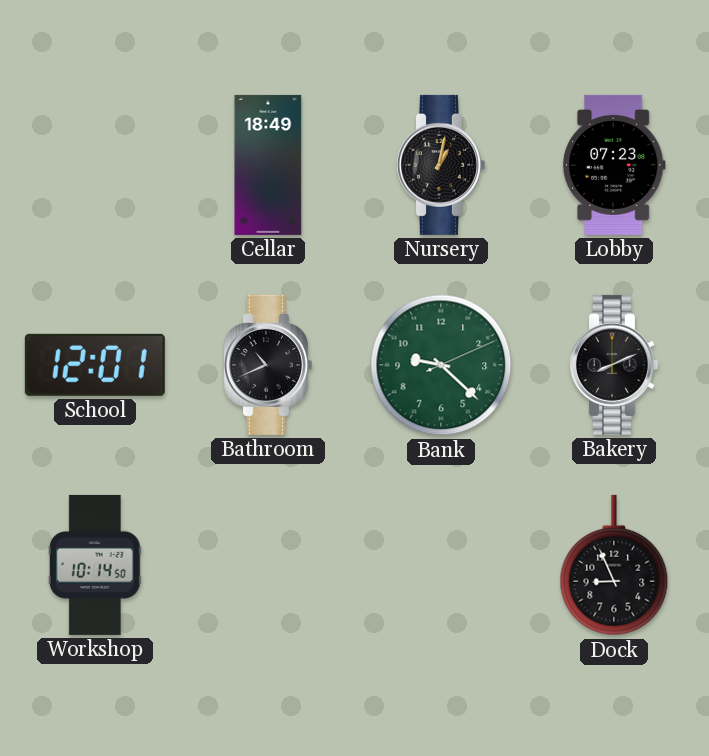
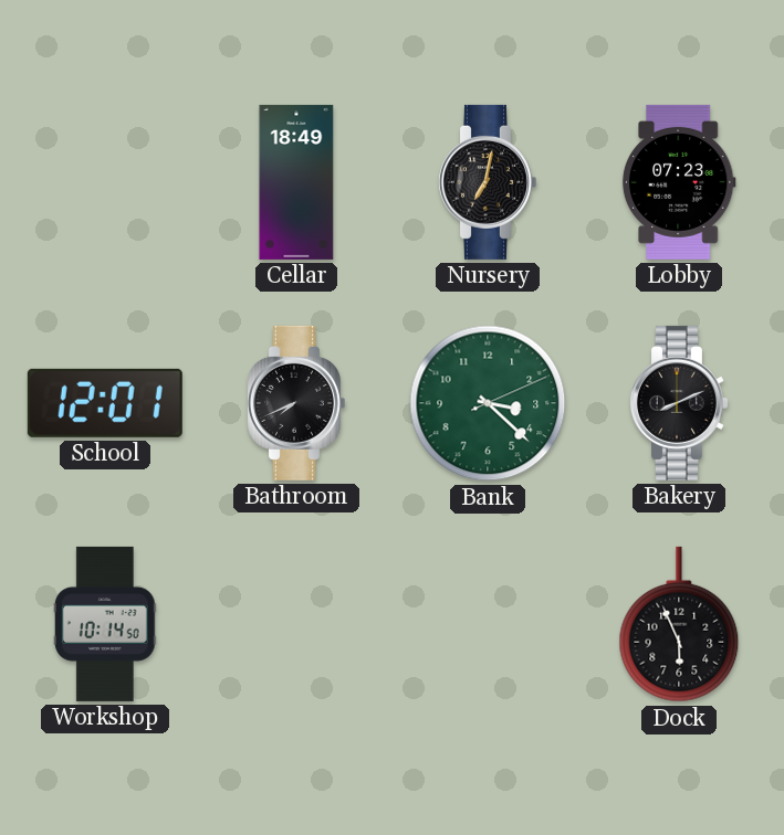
Nursery: 1:02 -> 7:02
Bathroom: 10:41 -> 7:41
Bank: 9:22 -> 3:22
Dock: 8:56 -> 5:56
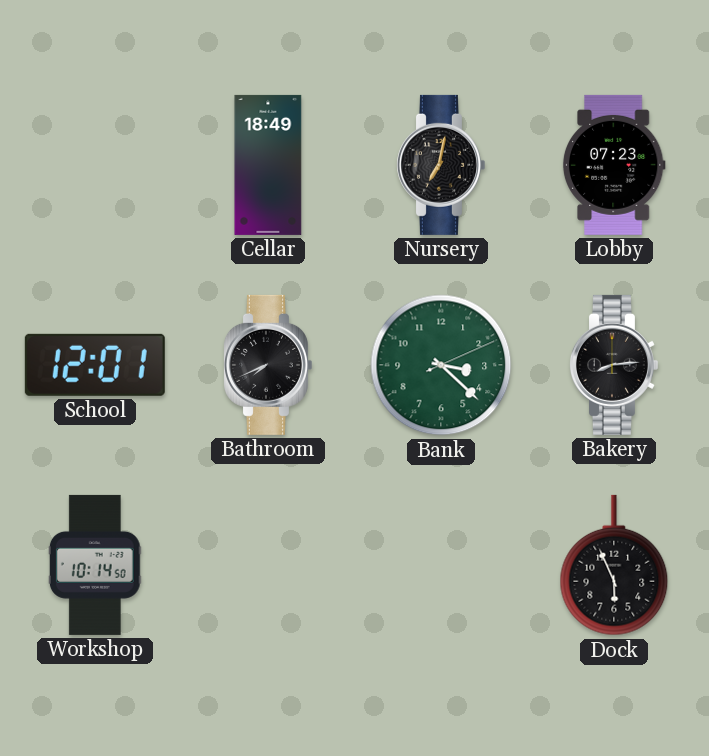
Bakery: 8:11 -> 8:14
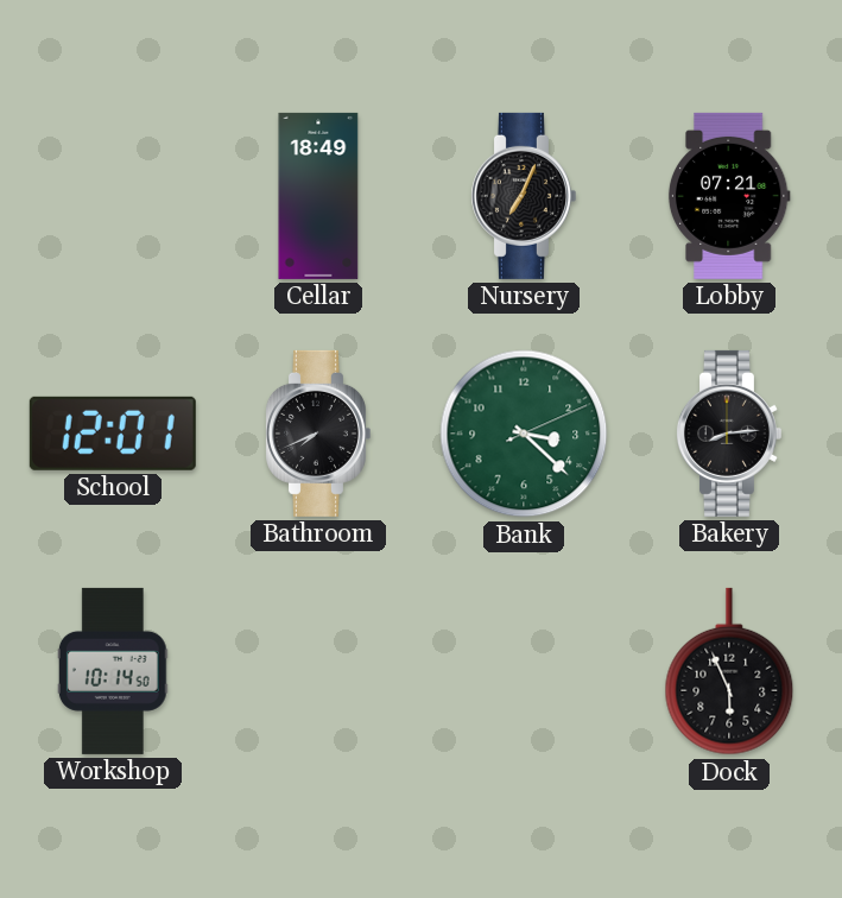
Nursery: 7:02 -> 7:04
Lobby: 07:23 -> 07:21
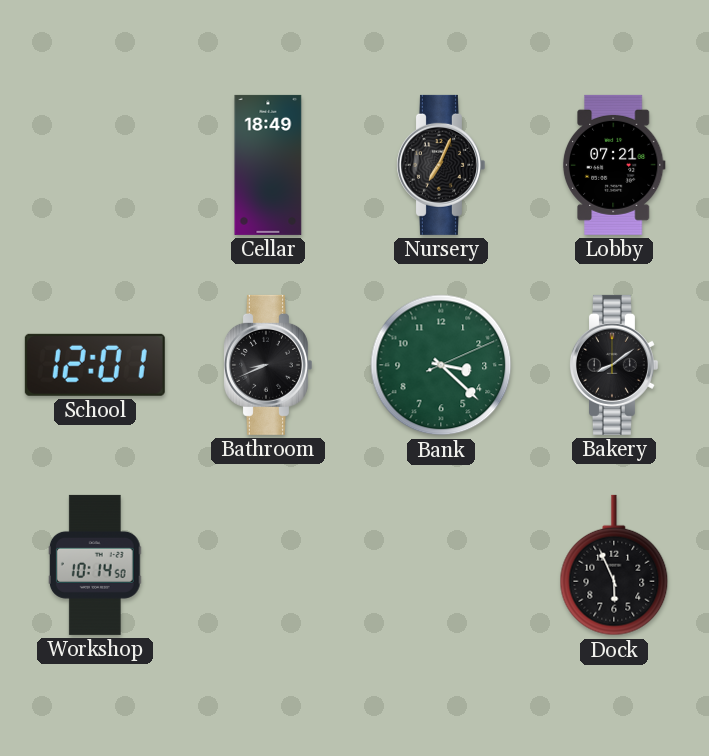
Bathroom: 7:41 -> 8:41
Bakery: 8:14 -> 8:09
